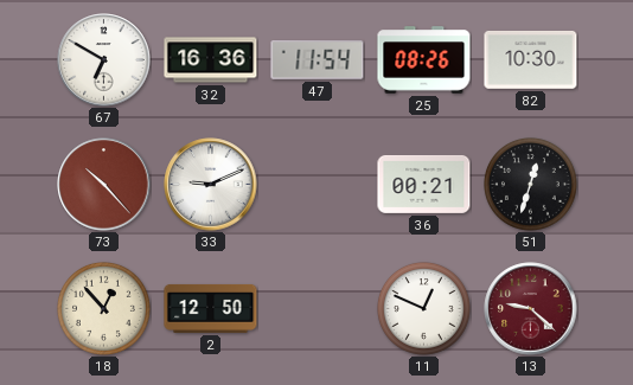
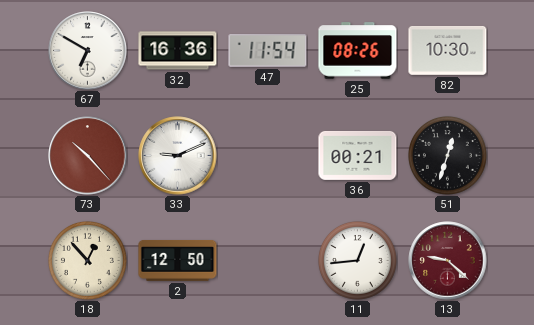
11: 12:49 -> 12:44
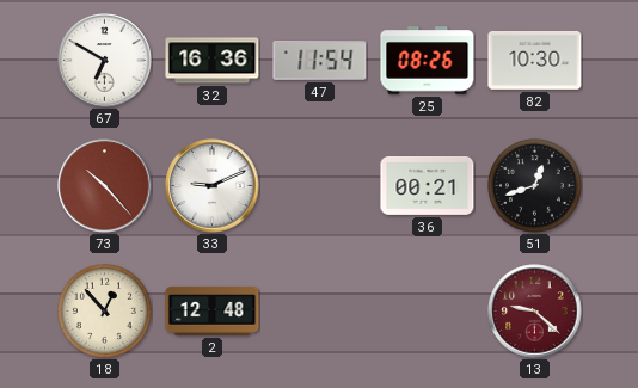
51: 12:33 -> 12:42
2: 12:50 -> 12:48
11: 12:44 -> none
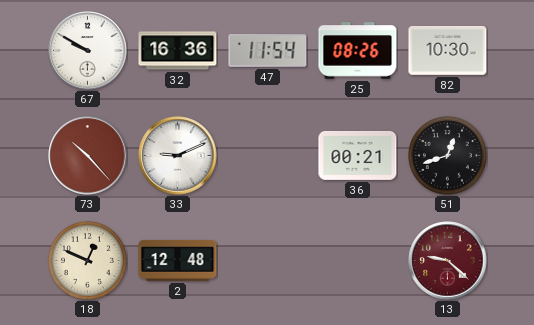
67: 6:50 -> 9:50
18: 12:53 -> 12:49
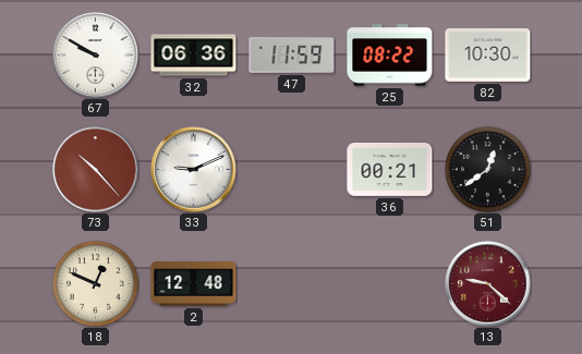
32: 16:36 -> 06:36
47: 11:54 -> 11:59
25: 08:26 -> 08:22
51: 12:42 -> 12:39
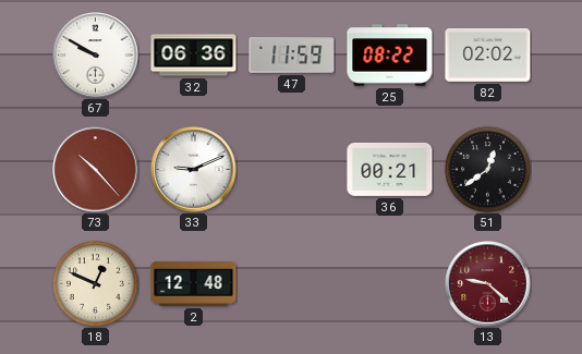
82: 10:30 -> 02:02
